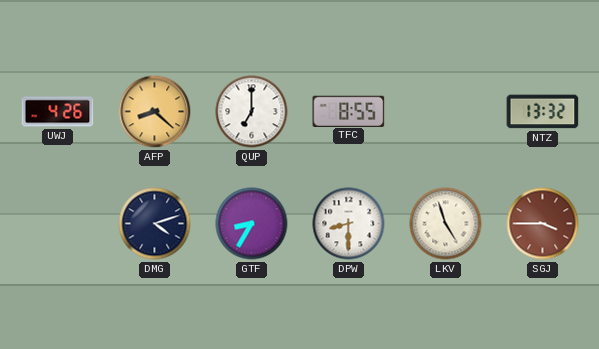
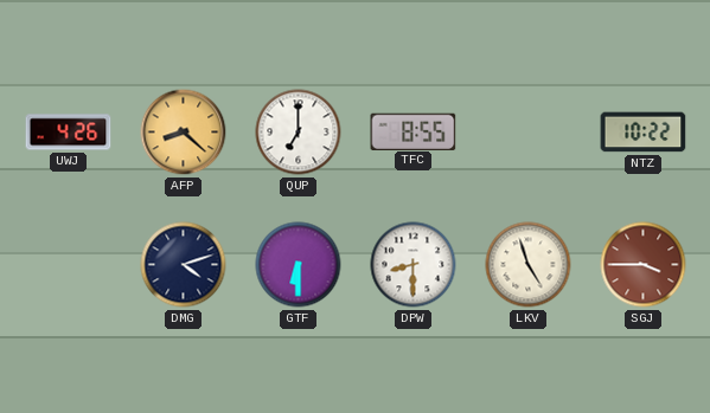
NTZ: 13:32 -> 10:22
GTF: 8:35 -> 6:30
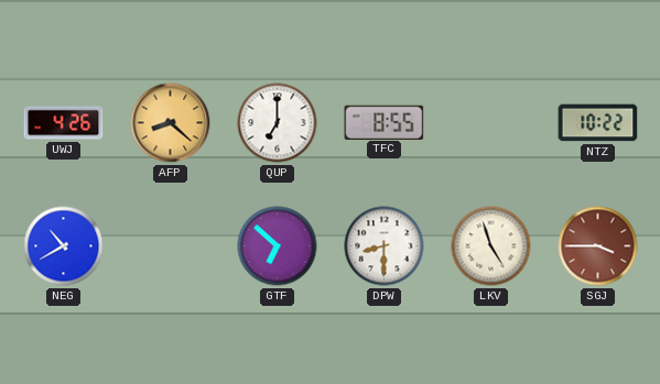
NEG: none -> 10:40
DMG: 4:12 -> none
GTF: 6:30 -> 6:52
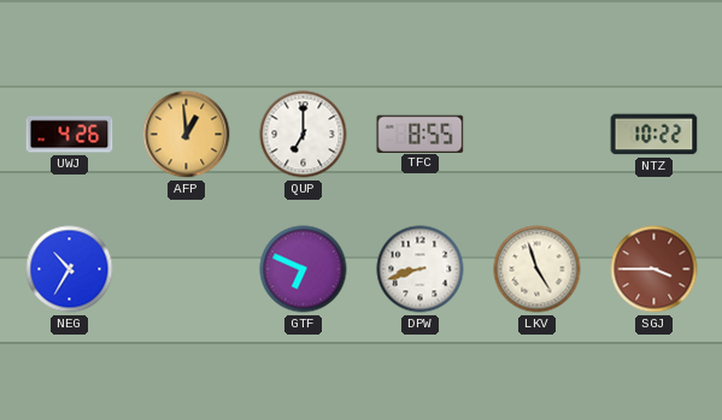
AFP: 8:22 -> 12:59
NEG: 10:40 -> 10:35
GTF: 6:52 -> 6:49
DPW: 8:30 -> 8:42
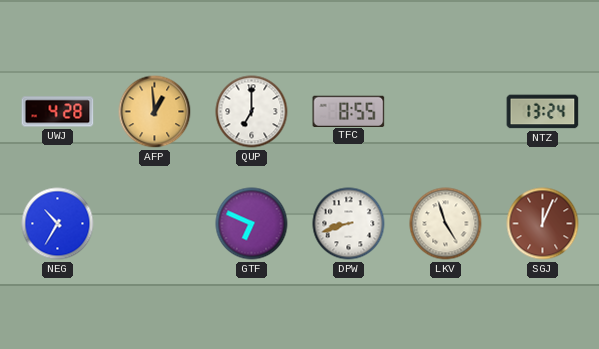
UWJ: 4:26 -> 4:28
NTZ: 10:22 -> 13:24
SGJ: 3:45 -> 12:04
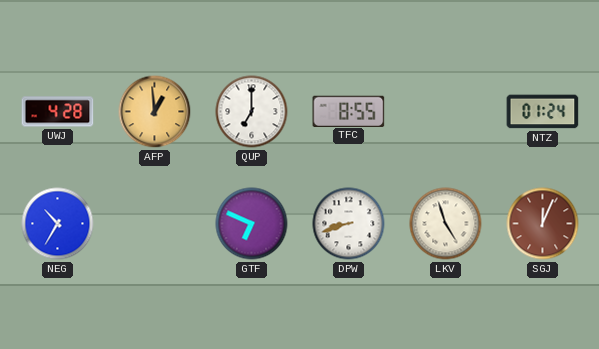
NTZ: 13:24 -> 01:24
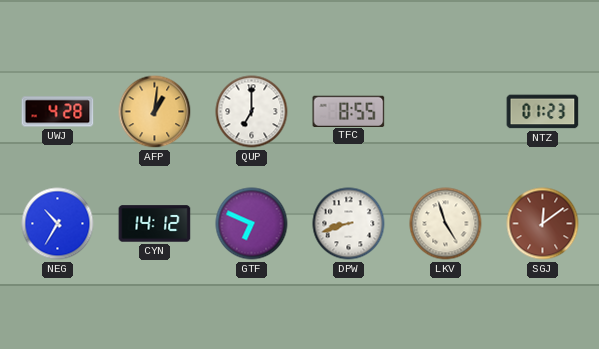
AFP: 12:59 -> 1:01
NTZ: 01:24 -> 01:23
CYN: none -> 14:12
SGJ: 12:04 -> 12:09
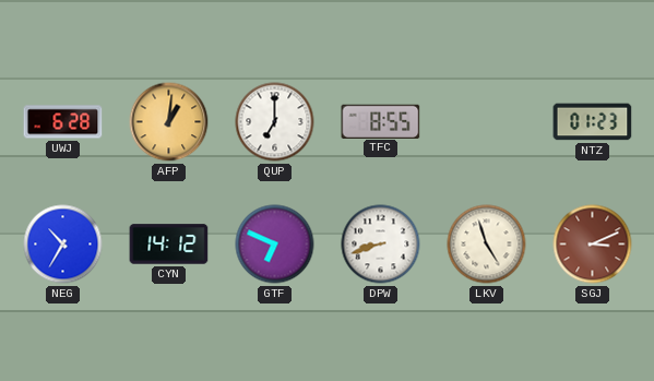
UWJ: 4:28 -> 6:28
SGJ: 12:09 -> 3:11
